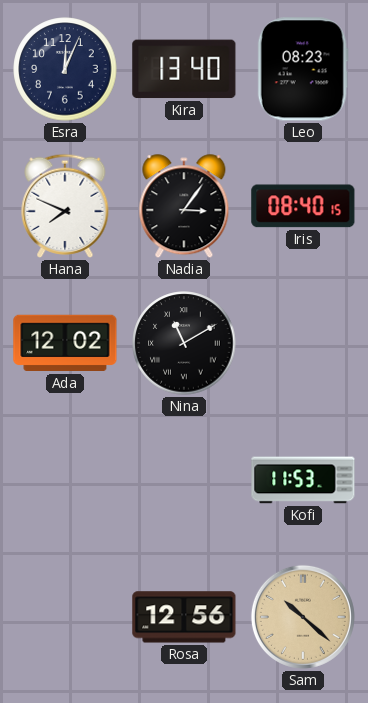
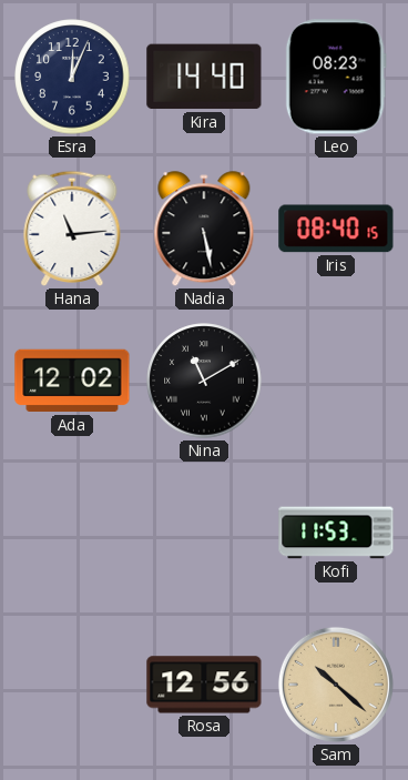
Kira: 13:40 -> 14:40
Hana: 7:49 -> 11:14
Nadia: 3:06 -> 5:28
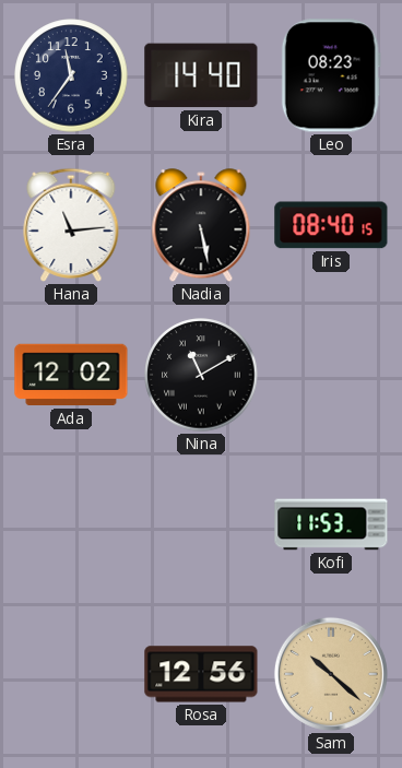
Esra: 12:04 -> 11:36
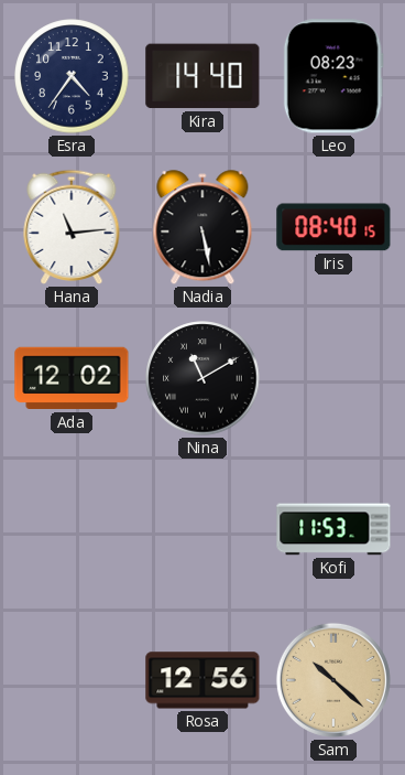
Esra: 11:36 -> 4:36
